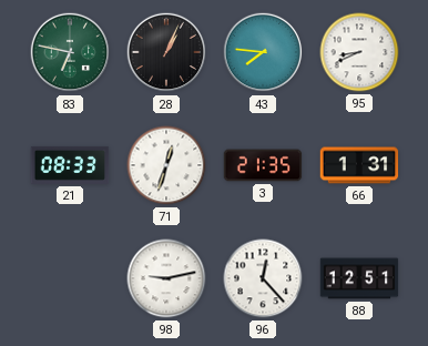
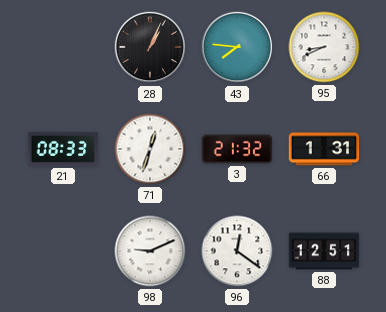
83: 6:47 -> none
3: 21:35 -> 21:32
98: 9:13 -> 9:11
96: 12:23 -> 12:21
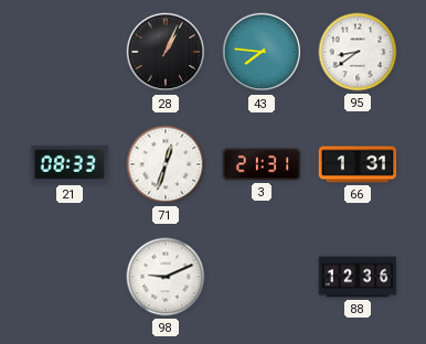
95: 8:41 -> 8:39
3: 21:32 -> 21:31
96: 12:21 -> none
88: 12:51 -> 12:36
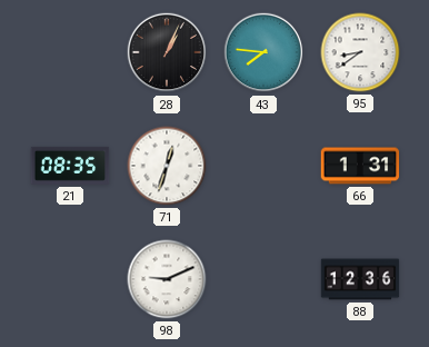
21: 08:33 -> 08:35
3: 21:31 -> none
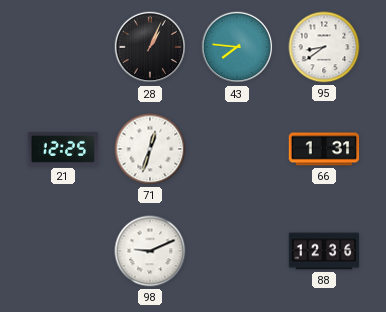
21: 08:35 -> 12:25
